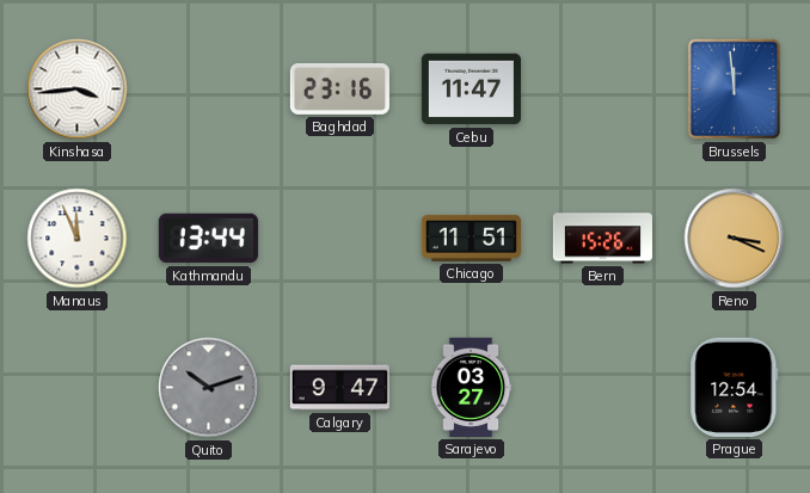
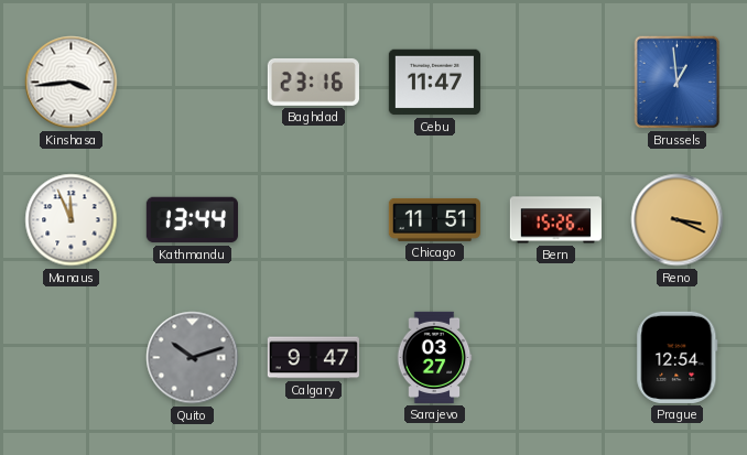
Brussels: 11:59 -> 12:59
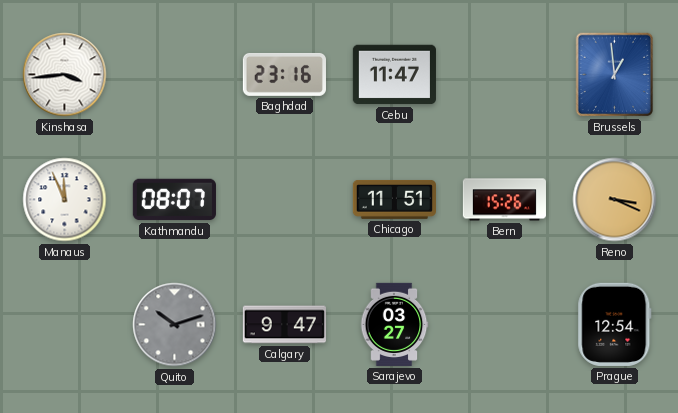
Kathmandu: 13:44 -> 08:07
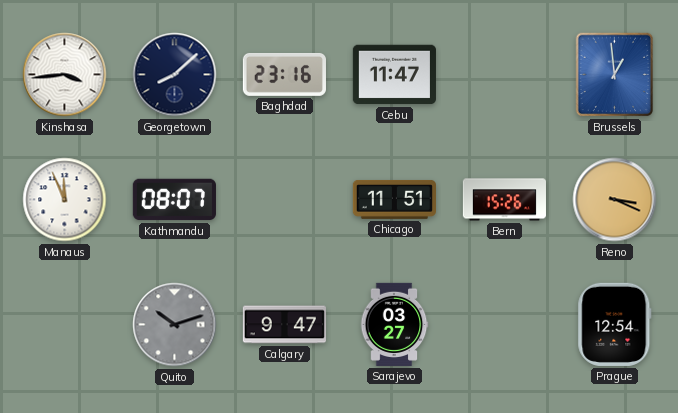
Georgetown: none -> 8:08
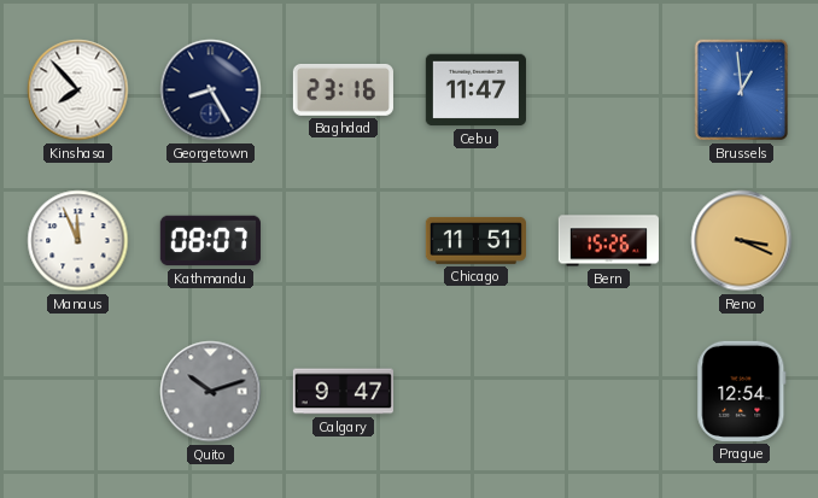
Kinshasa: 3:44 -> 7:53
Georgetown: 8:08 -> 8:25
Sarajevo: 03:27 -> none
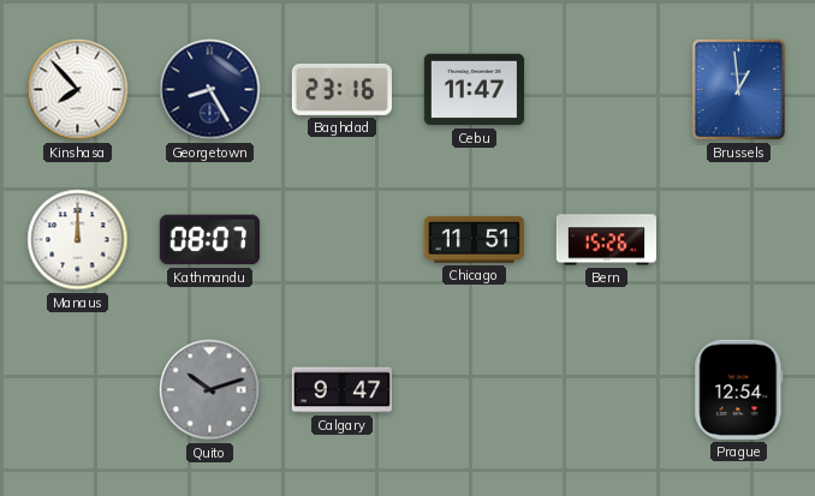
Manaus: 11:56 -> 12:00
Reno: 3:19 -> none
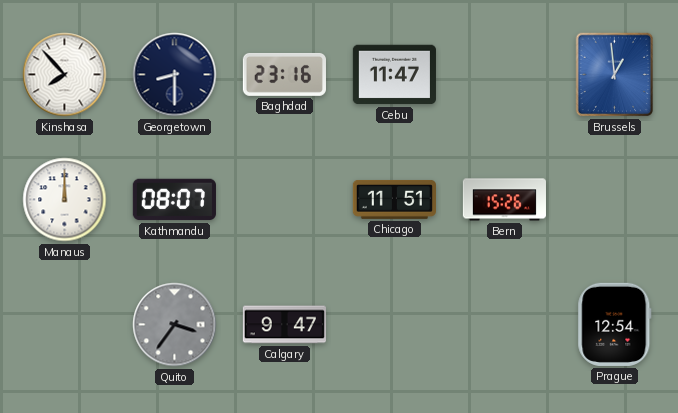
Georgetown: 8:25 -> 8:30
Quito: 10:12 -> 3:36
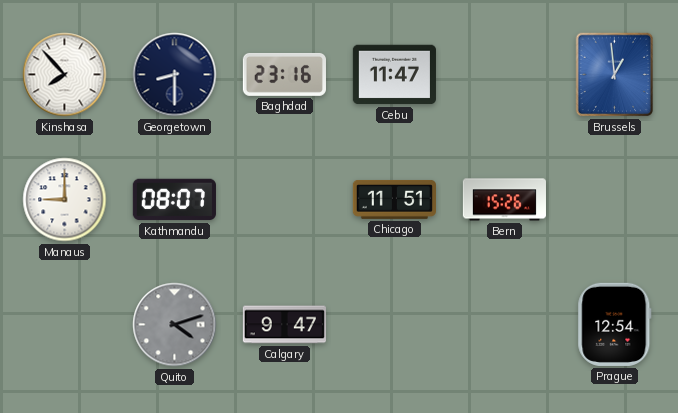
Manaus: 12:00 -> 9:00
Quito: 3:36 -> 4:12
